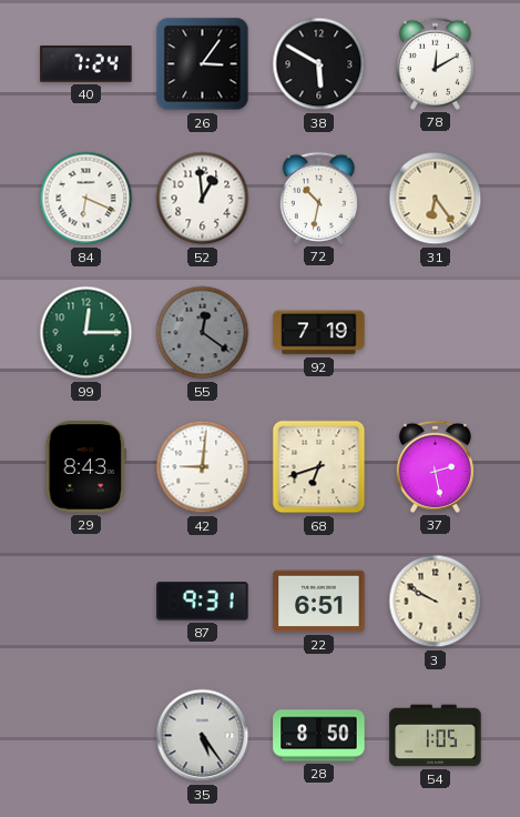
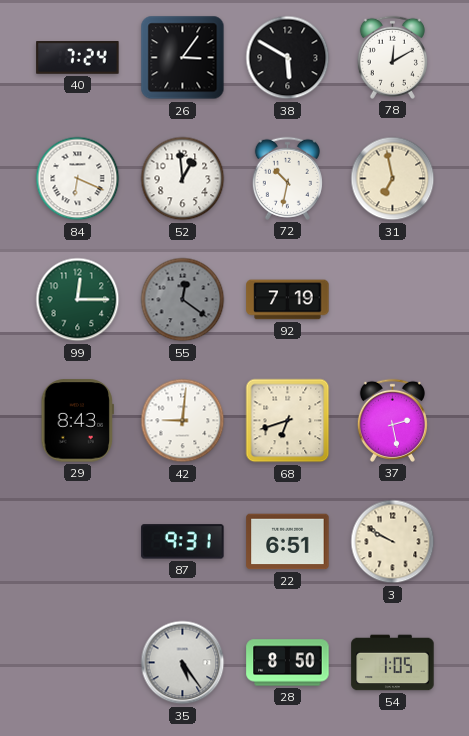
31: 6:24 -> 6:58
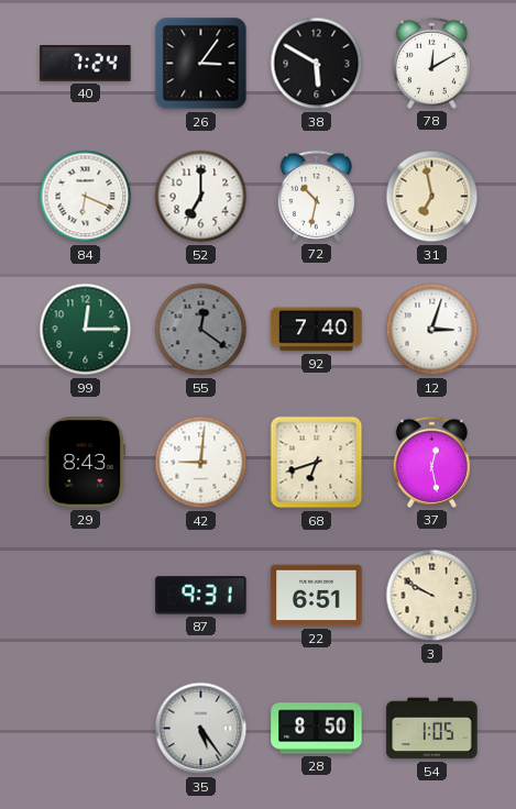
52: 12:59 -> 7:00
92: 7:19 -> 7:40
12: none -> 3:03
37: 2:28 -> 12:28
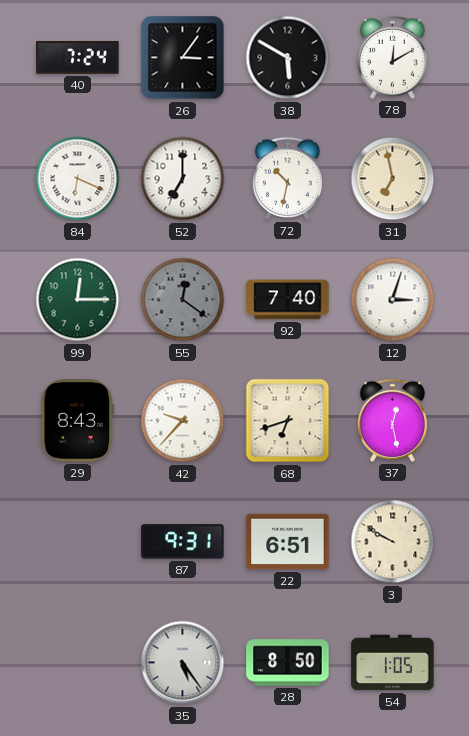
42: 9:01 -> 9:37
